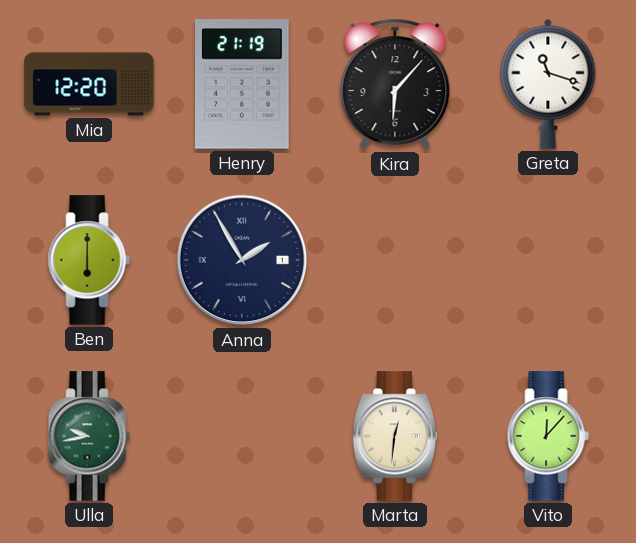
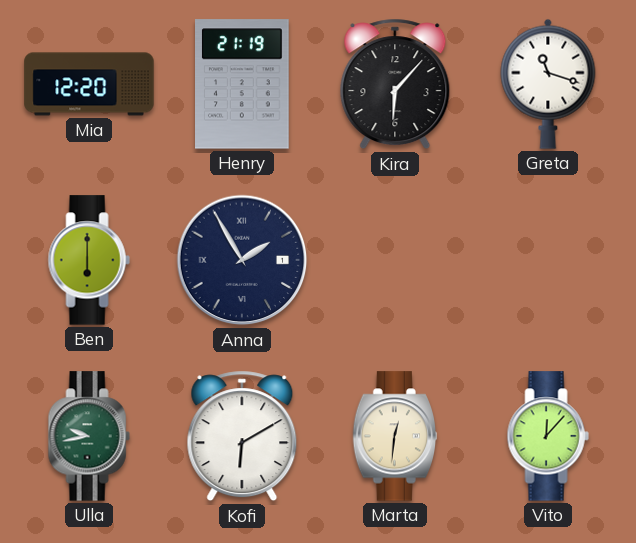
Kofi: none -> 6:10
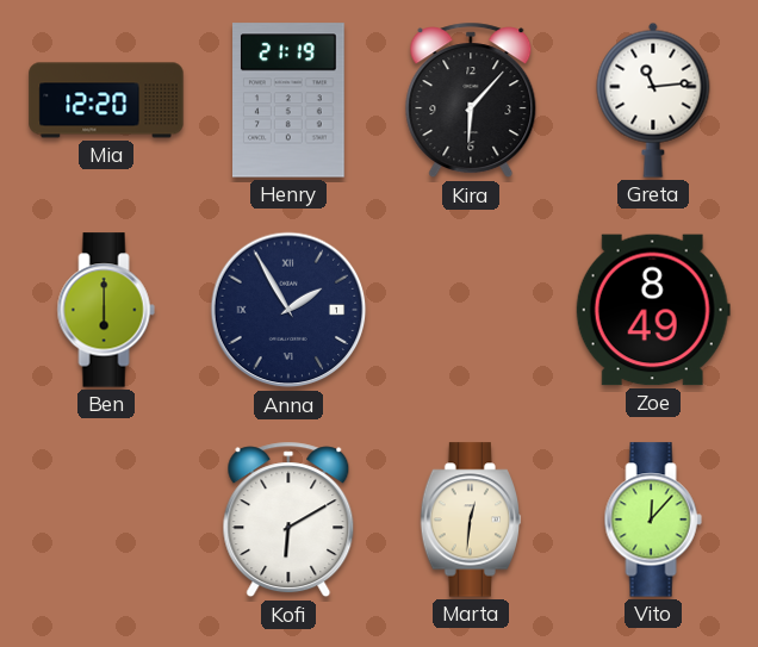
Greta: 11:18 -> 11:14
Zoe: none -> 8:49
Ulla: 9:43 -> none
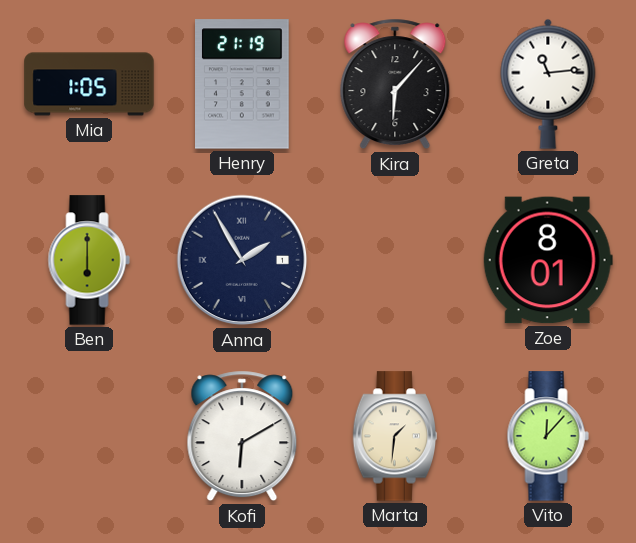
Mia: 12:20 -> 1:05
Zoe: 8:49 -> 8:01
Marta: 12:31 -> 1:31
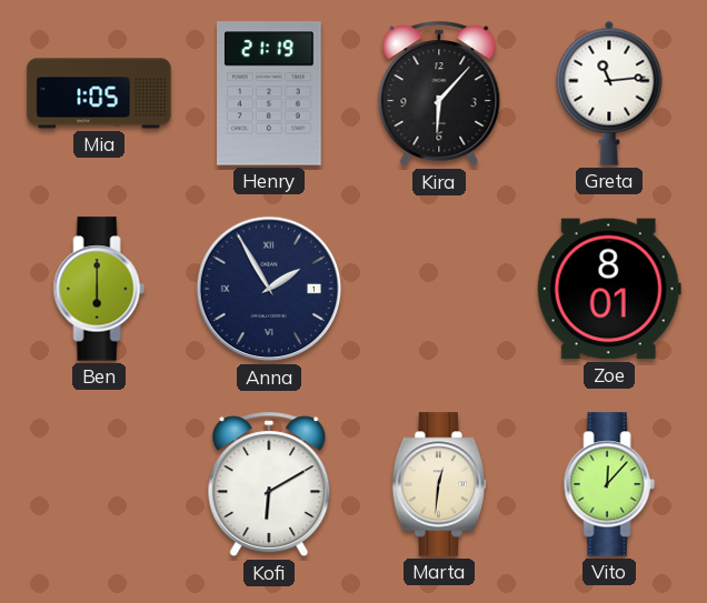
Marta: 1:31 -> 12:31
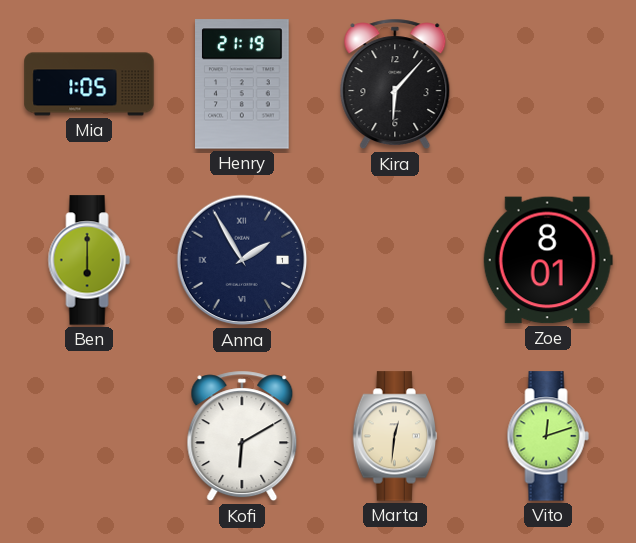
Greta: 11:14 -> none
Vito: 12:07 -> 12:12
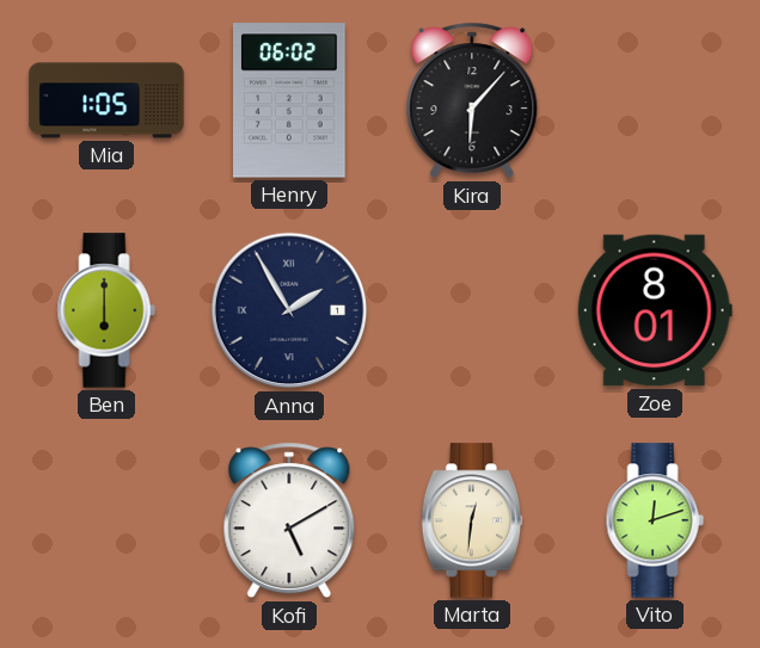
Henry: 21:19 -> 06:02
Kofi: 6:10 -> 5:10
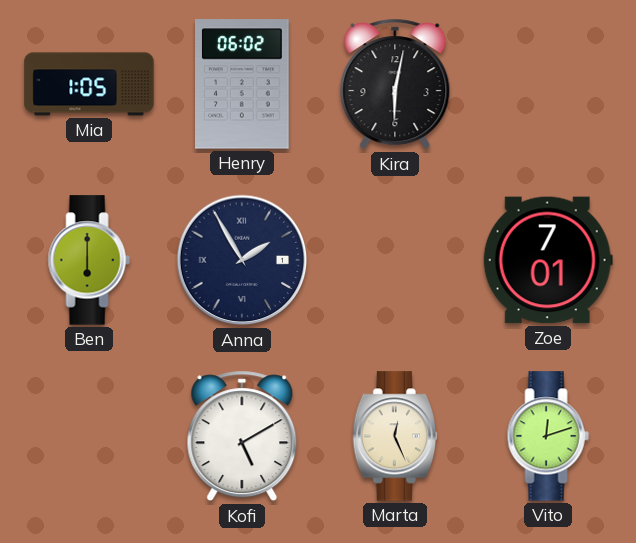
Kira: 6:07 -> 6:02
Zoe: 8:01 -> 7:01
Marta: 12:31 -> 12:26
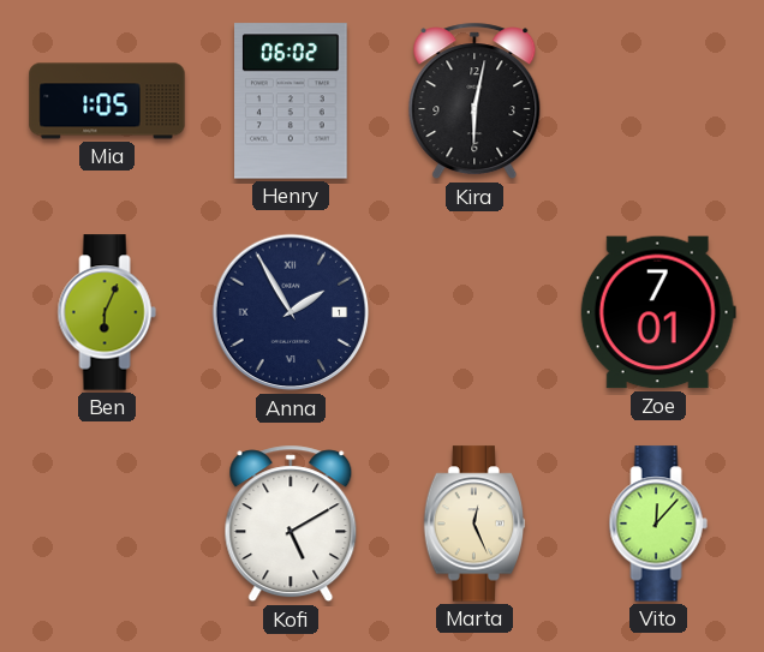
Ben: 6:00 -> 6:04
Vito: 12:12 -> 12:07
